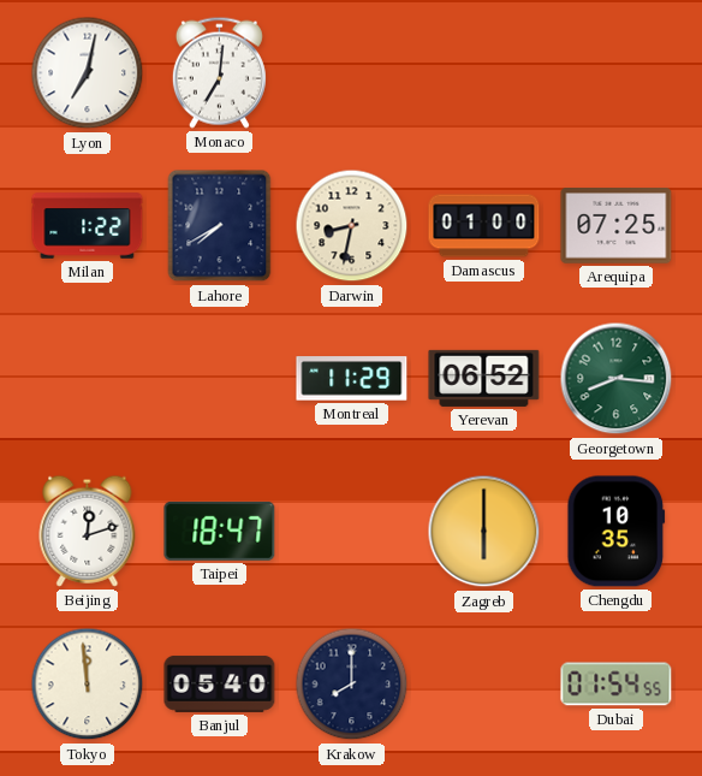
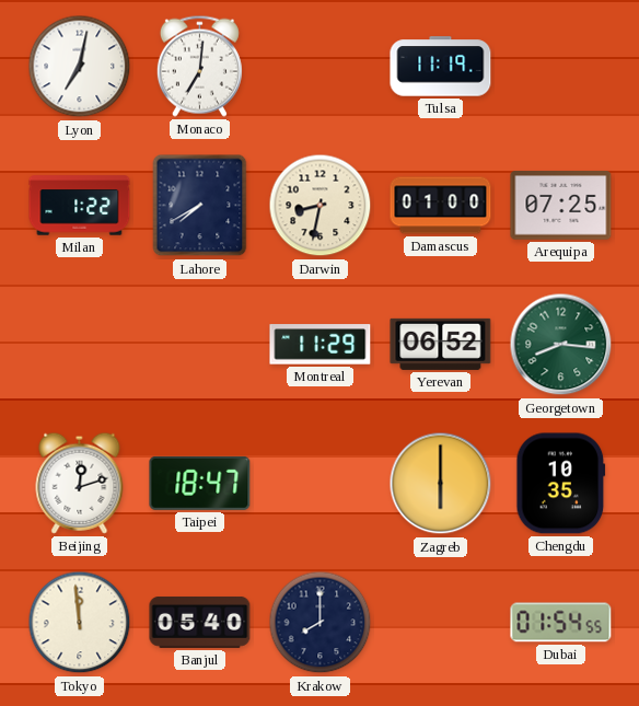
Tulsa: none -> 11:19
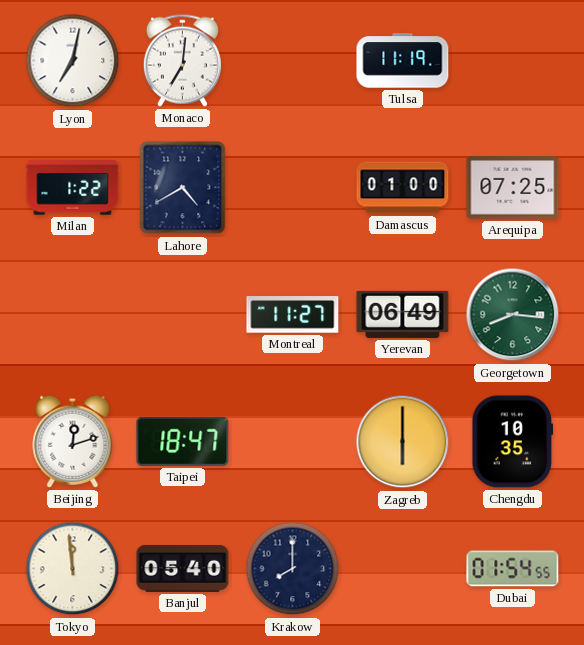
Lahore: 7:40 -> 4:40
Darwin: 8:32 -> none
Montreal: 11:29 -> 11:27
Yerevan: 06:52 -> 06:49
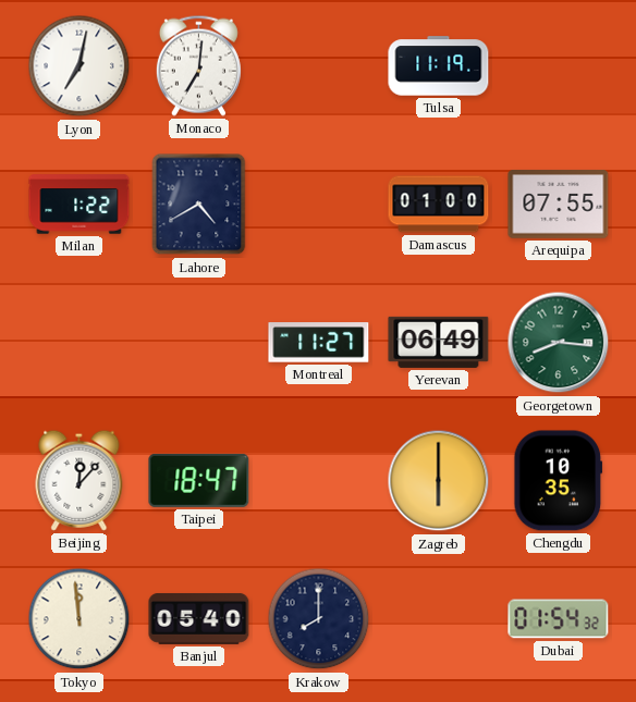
Arequipa: 07:25 -> 07:55
Beijing: 12:12 -> 12:07
Dubai: 01:54:55 -> 01:54:32
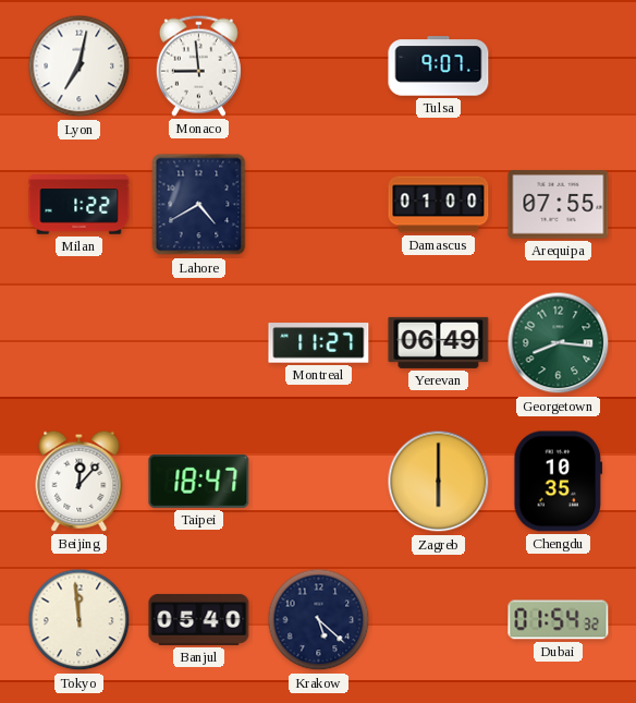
Monaco: 7:01 -> 8:59
Tulsa: 11:19 -> 9:07
Krakow: 8:00 -> 5:22
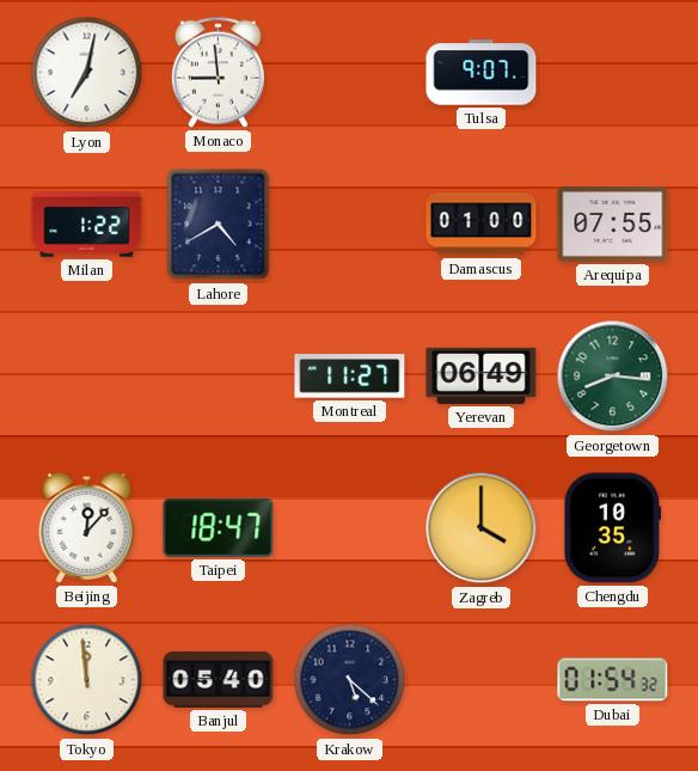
Zagreb: 6:00 -> 4:00
